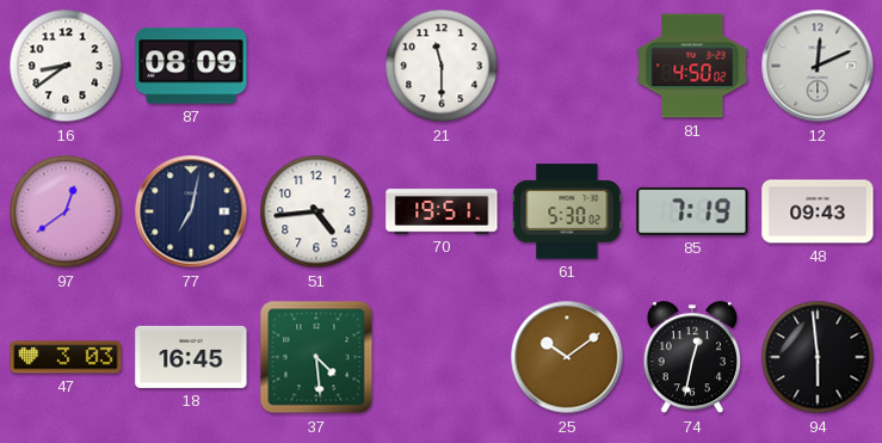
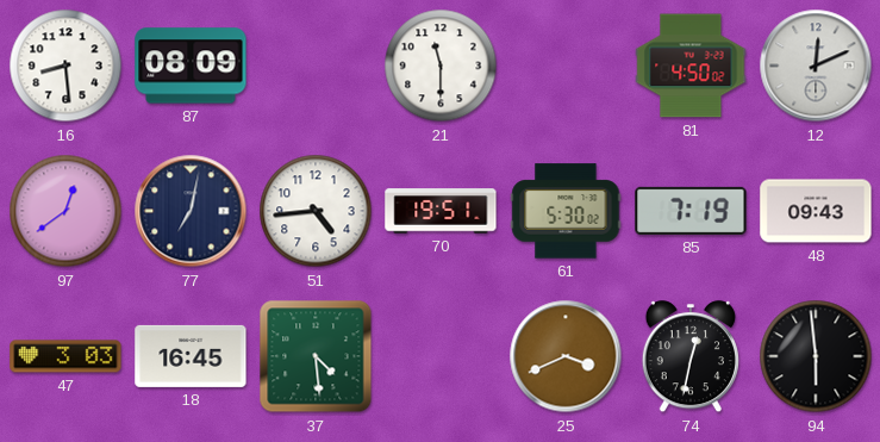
16: 8:39 -> 8:29
25: 10:09 -> 3:41
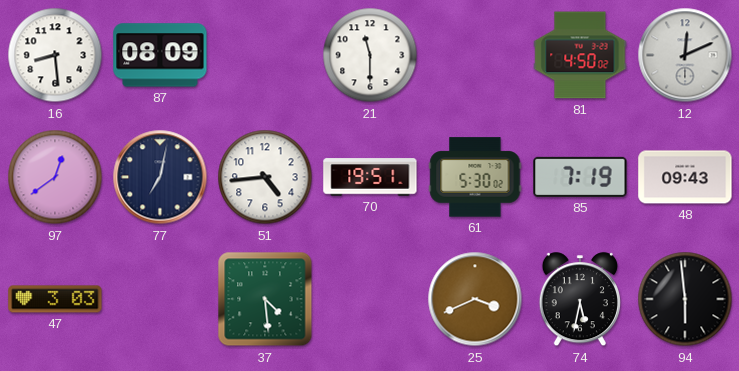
18: 16:45 -> none
74: 12:32 -> 5:32
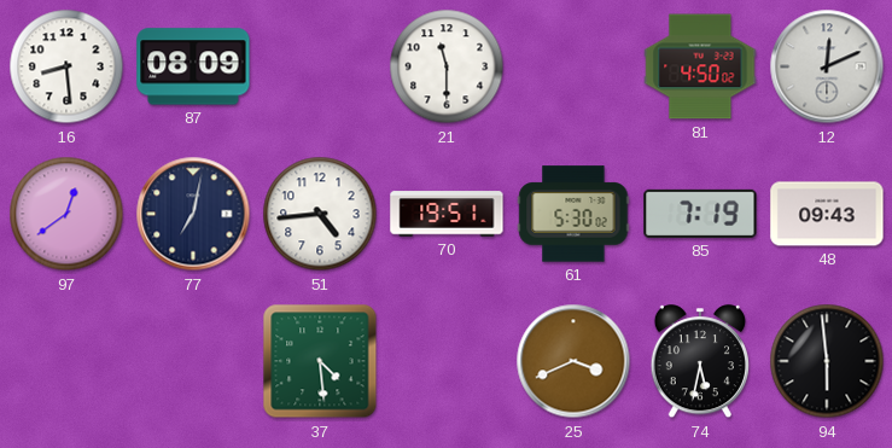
47: 3:03 -> none
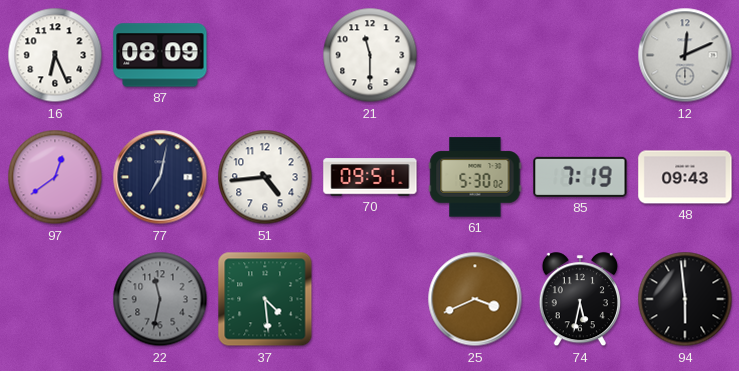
16: 8:29 -> 6:26
81: 4:50 -> none
70: 19:51 -> 09:51
22: none -> 11:32
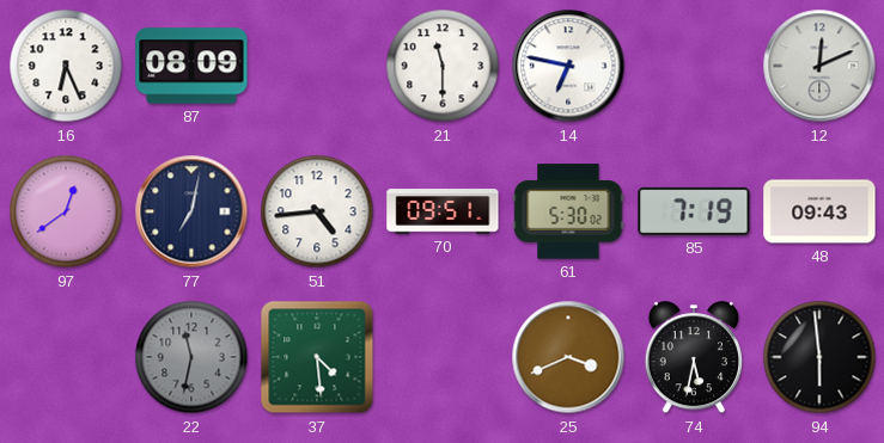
14: none -> 6:47
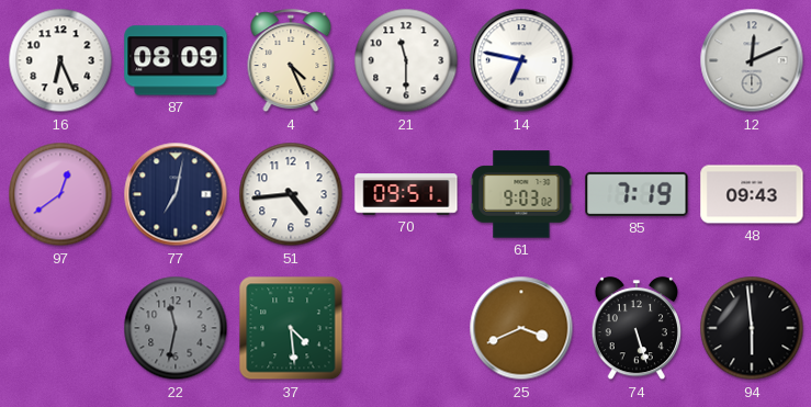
4: none -> 4:26
61: 5:30 -> 9:03
74: 5:32 -> 5:27
